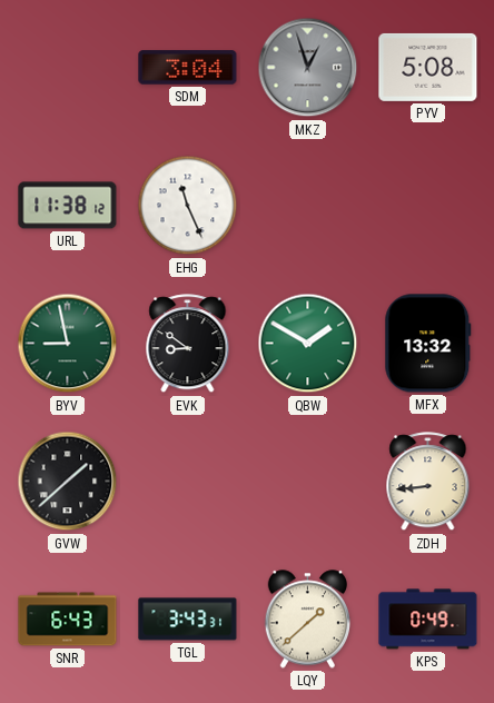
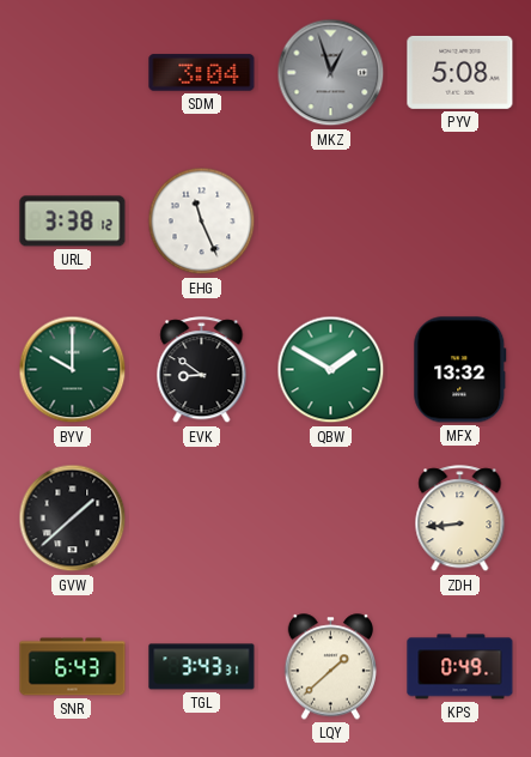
URL: 11:38 -> 3:38
BYV: 8:58 -> 10:00
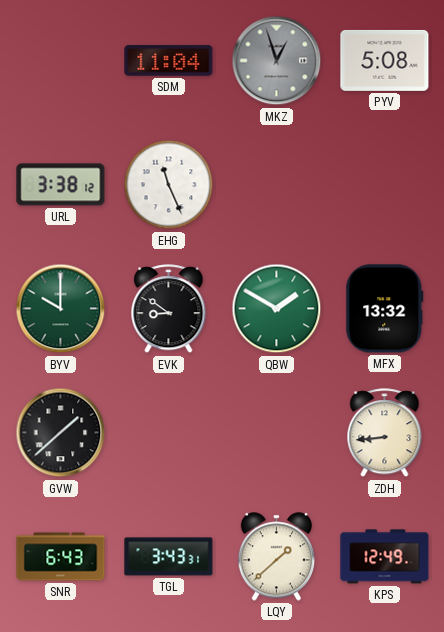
SDM: 3:04 -> 11:04
KPS: 0:49 -> 12:49
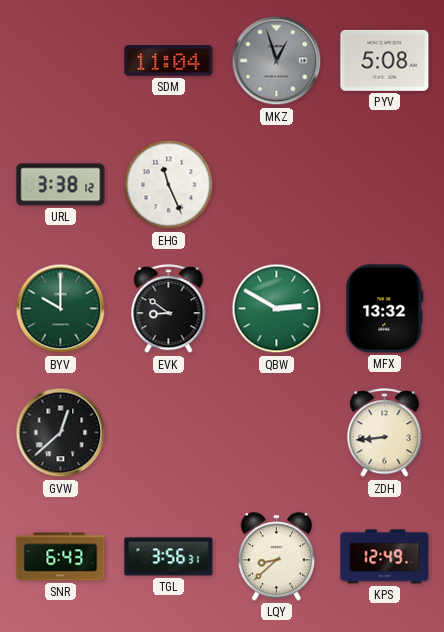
QBW: 1:50 -> 2:50
GVW: 1:38 -> 12:38
TGL: 3:43 -> 3:56
LQY: 1:38 -> 8:38
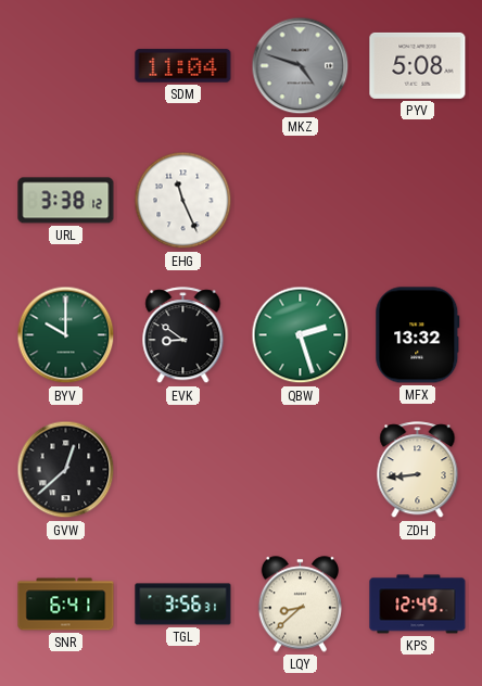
MKZ: 12:57 -> 4:48
QBW: 2:50 -> 2:27
SNR: 6:43 -> 6:41
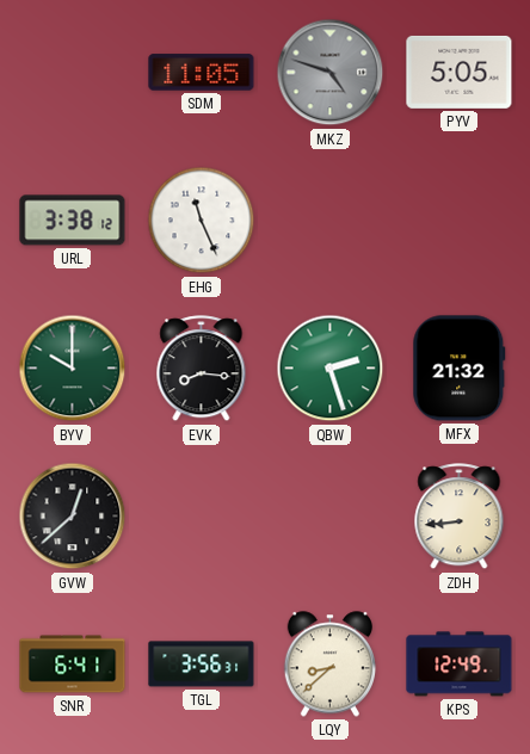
SDM: 11:04 -> 11:05
PYV: 5:08 -> 5:05
EVK: 8:51 -> 8:16
MFX: 13:32 -> 21:32
